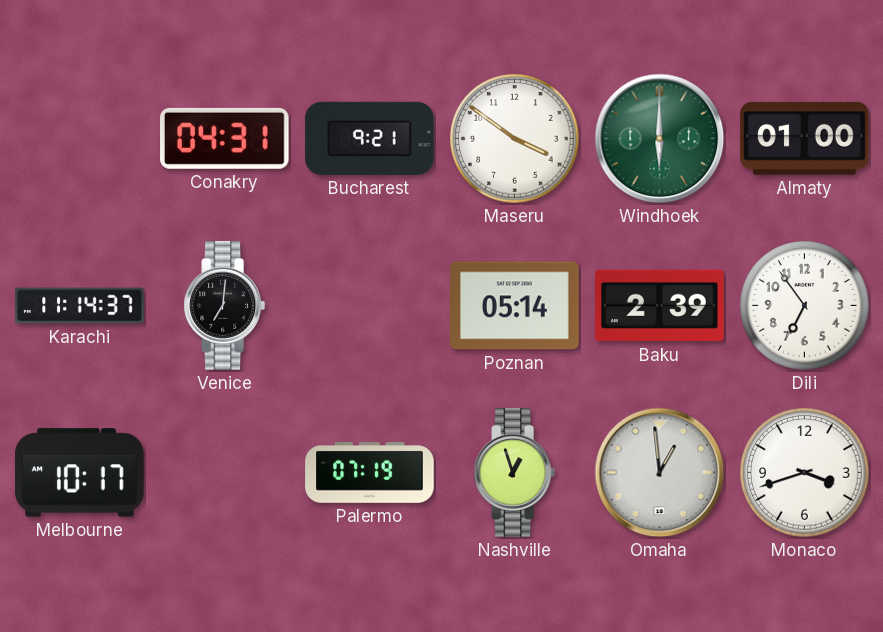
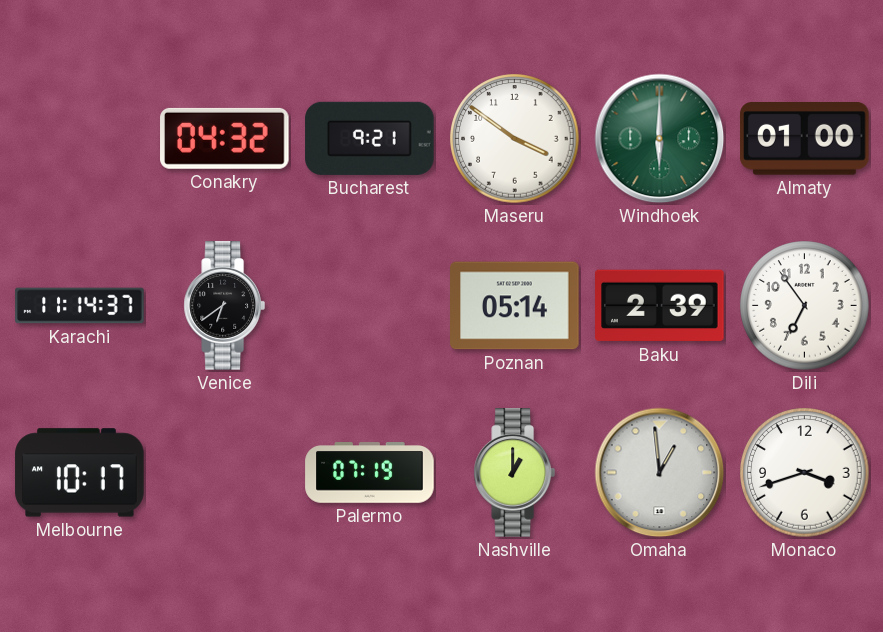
Conakry: 04:31 -> 04:32
Venice: 7:01 -> 6:39
Nashville: 12:57 -> 1:00
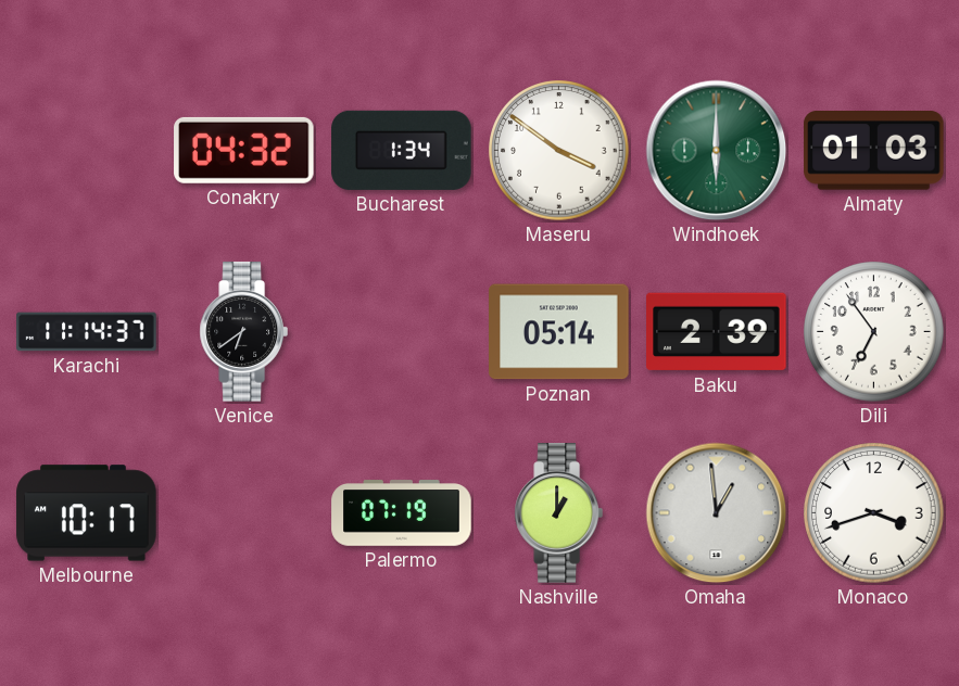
Bucharest: 9:21 -> 1:34
Almaty: 01:00 -> 01:03
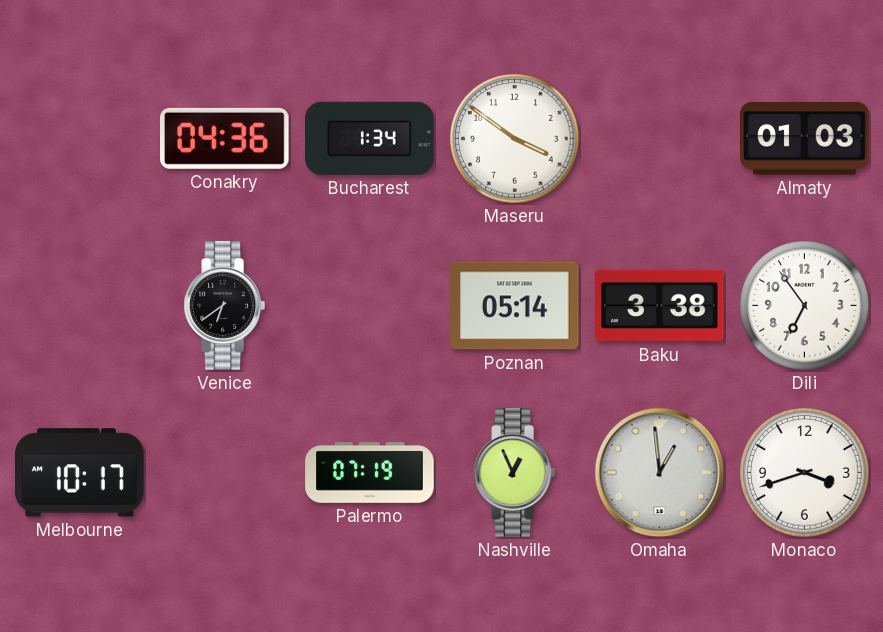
Conakry: 04:32 -> 04:36
Windhoek: 6:00 -> none
Karachi: 11:14 -> none
Baku: 2:39 -> 3:38
Nashville: 1:00 -> 12:56
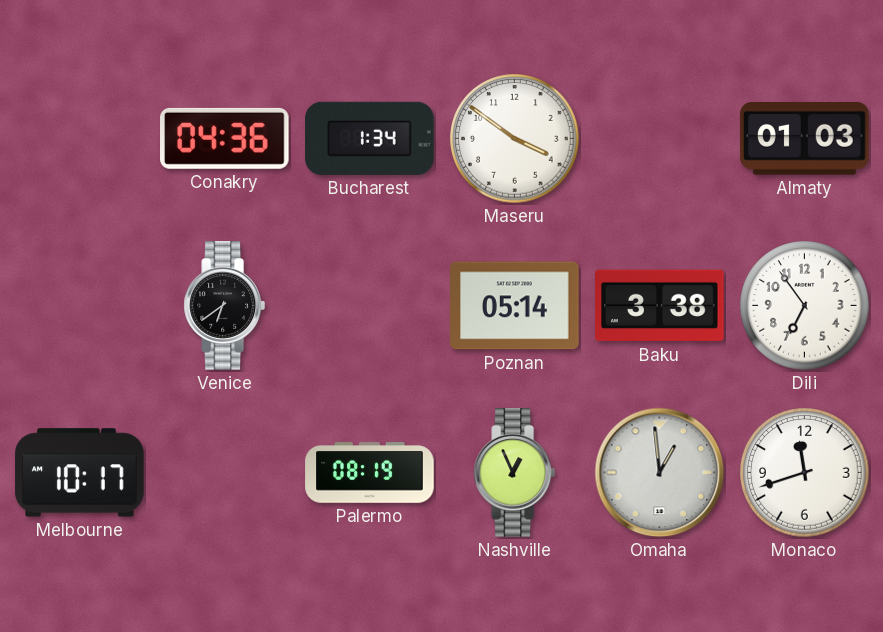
Palermo: 07:19 -> 08:19
Monaco: 3:42 -> 11:42
